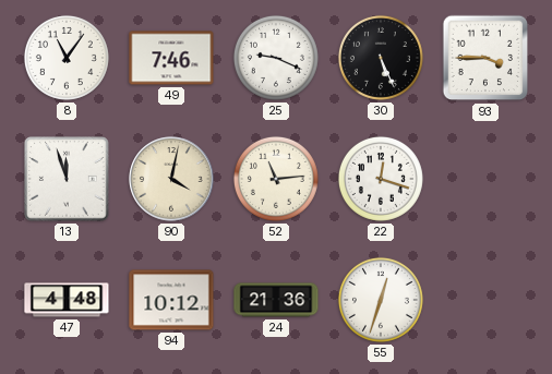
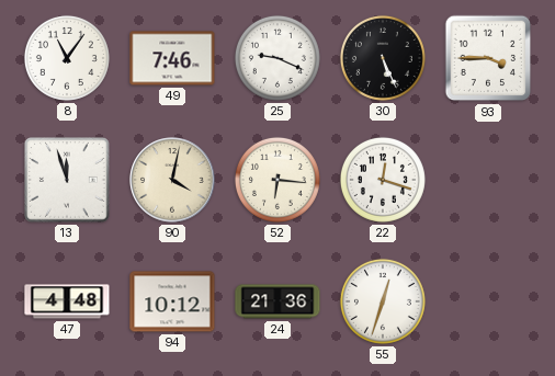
52: 11:14 -> 6:16
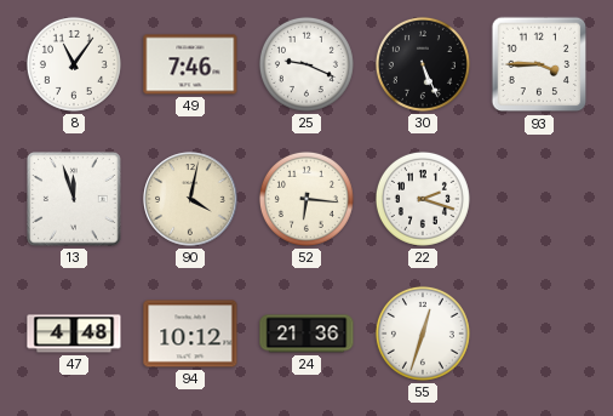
22: 12:18 -> 2:18
